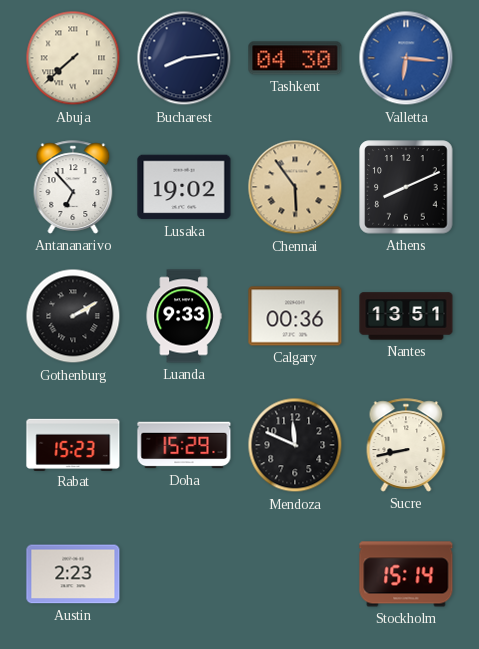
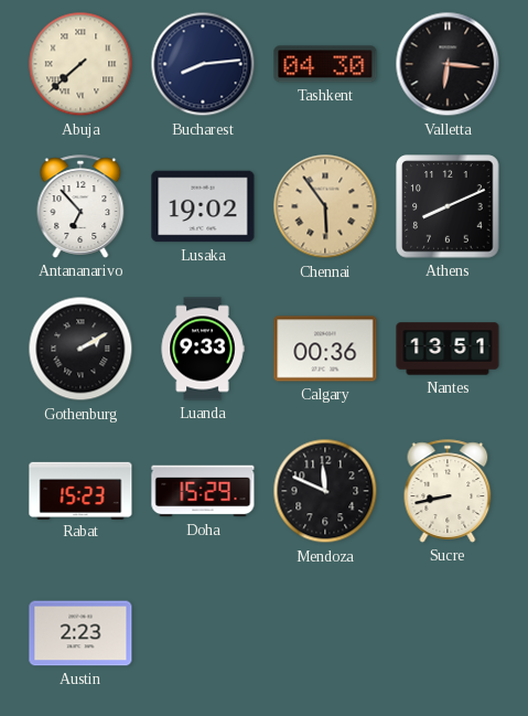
Valletta dial: blue -> black
Stockholm: 15:14 -> none
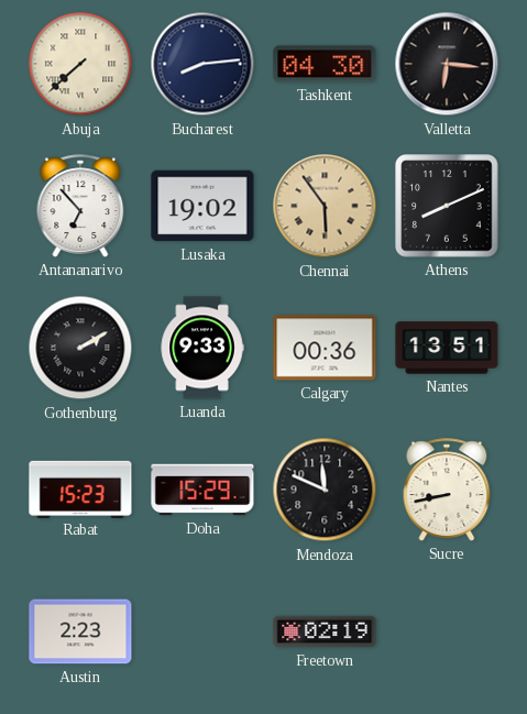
Freetown: none -> 02:19
